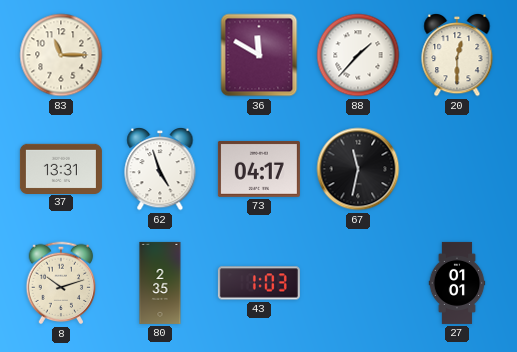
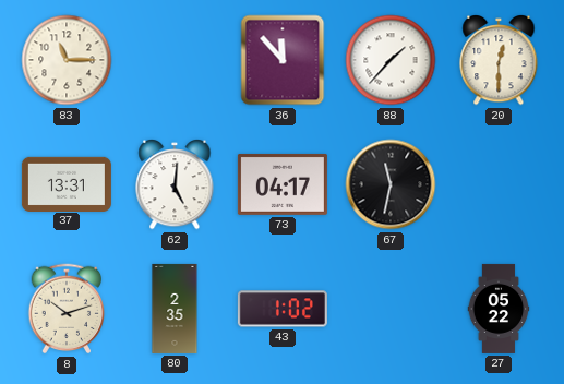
36: 11:50 -> 11:53
62: 4:57 -> 5:01
43: 1:03 -> 1:02
27: 01:01 -> 05:22
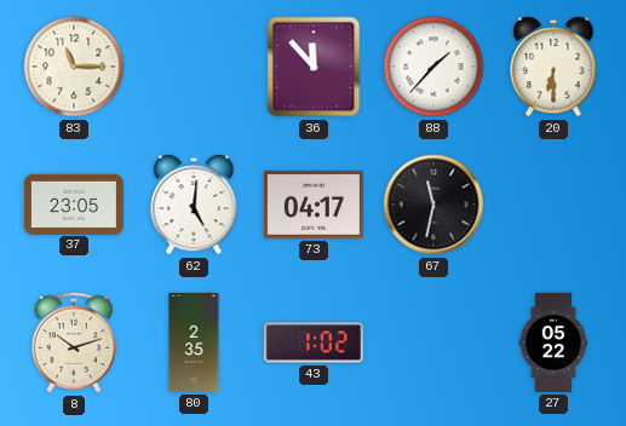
20: 12:30 -> 6:30
37: 13:31 -> 23:05
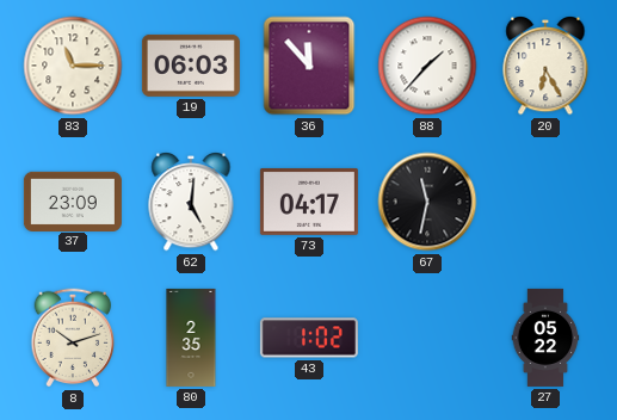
19: none -> 06:03
20: 6:30 -> 6:25
37: 23:05 -> 23:09
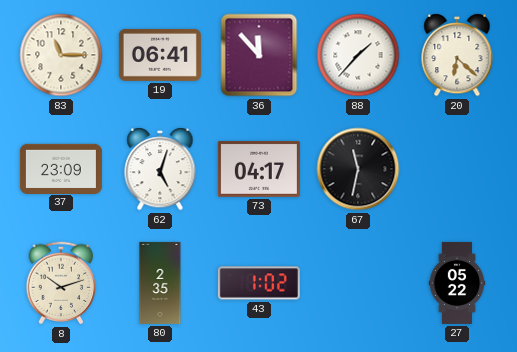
19: 06:03 -> 06:41
20: 6:25 -> 6:22
62: 5:01 -> 5:03
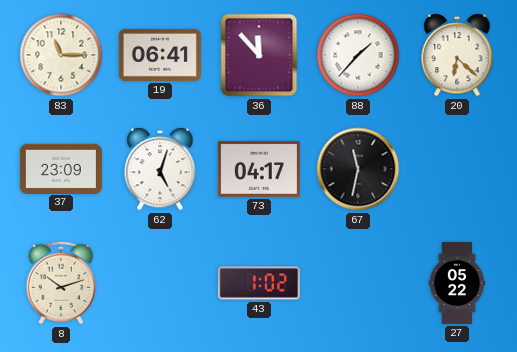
80: 2:35 -> none
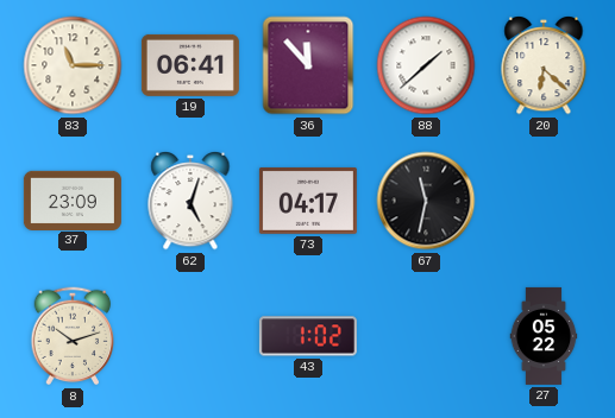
88: 1:37 -> 1:38
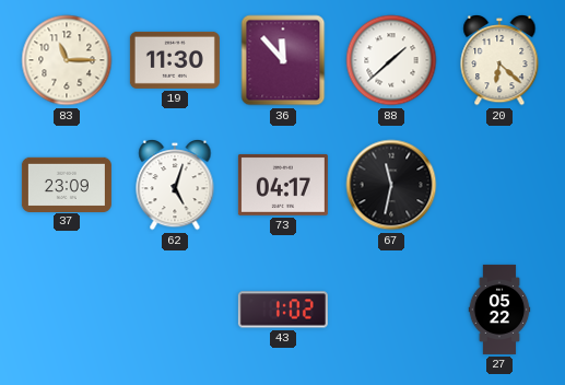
19: 06:41 -> 11:30
8: 10:12 -> none
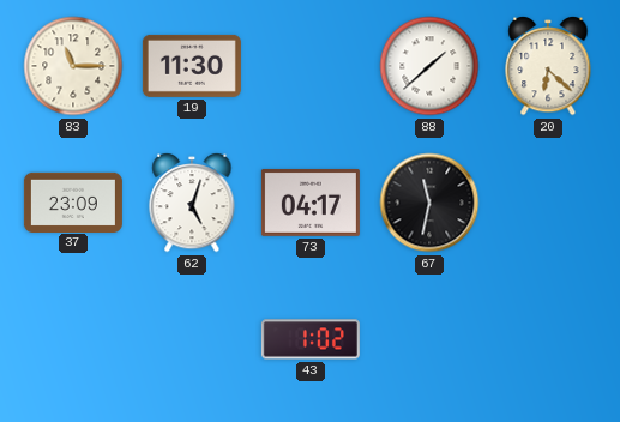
36: 11:53 -> none
27: 05:22 -> none
